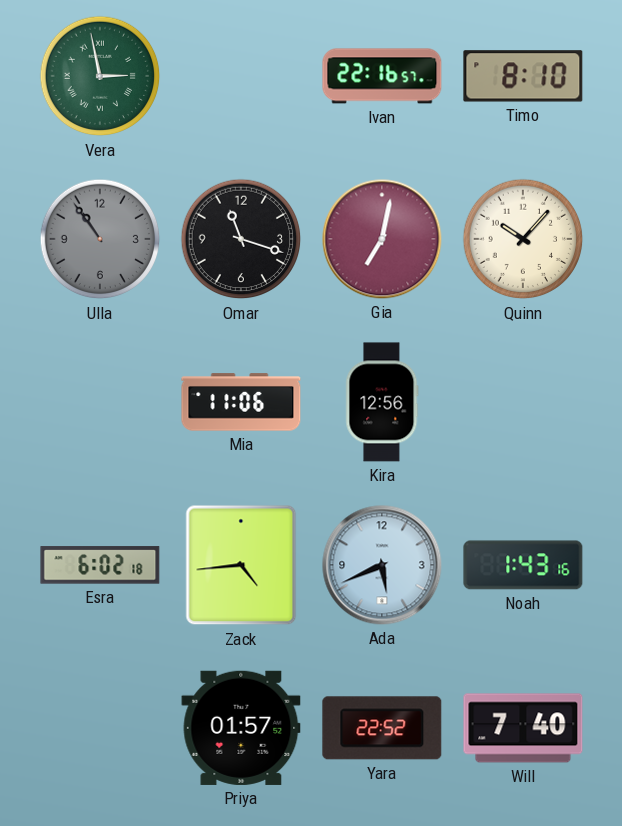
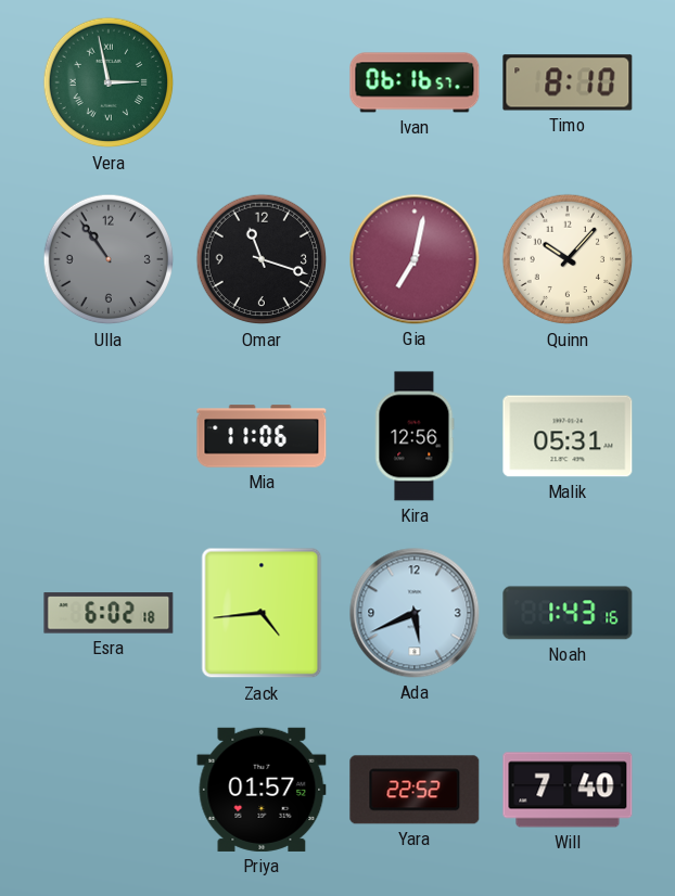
Ivan: 22:16 -> 06:16
Malik: none -> 05:31
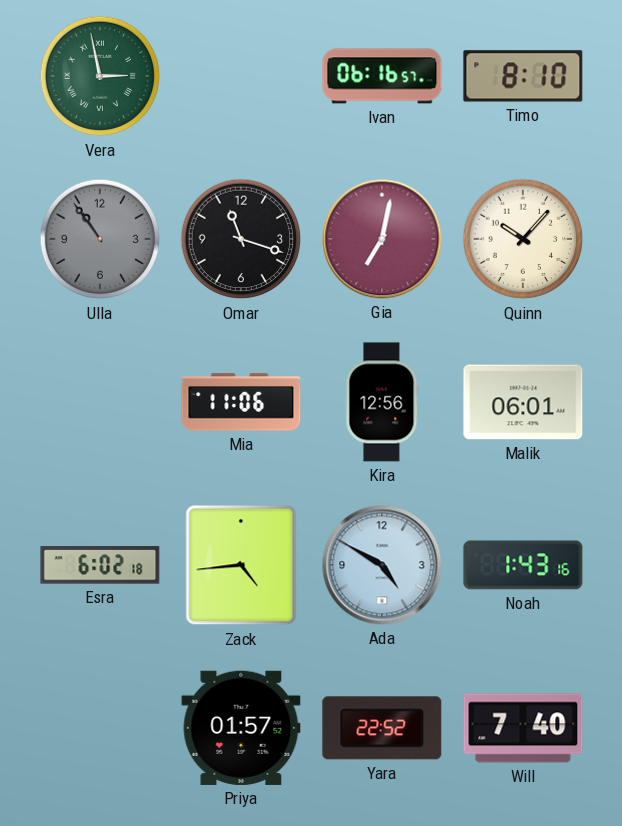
Malik: 05:31 -> 06:01
Ada: 5:41 -> 4:50
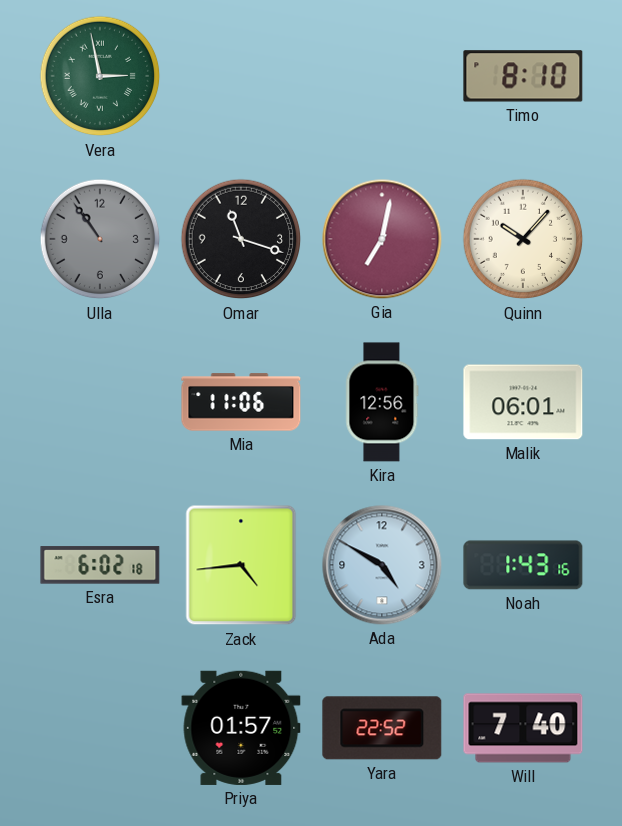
Ivan: 06:16 -> none
